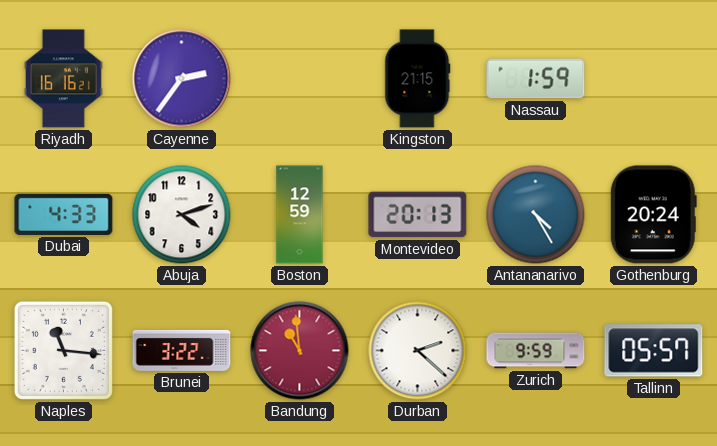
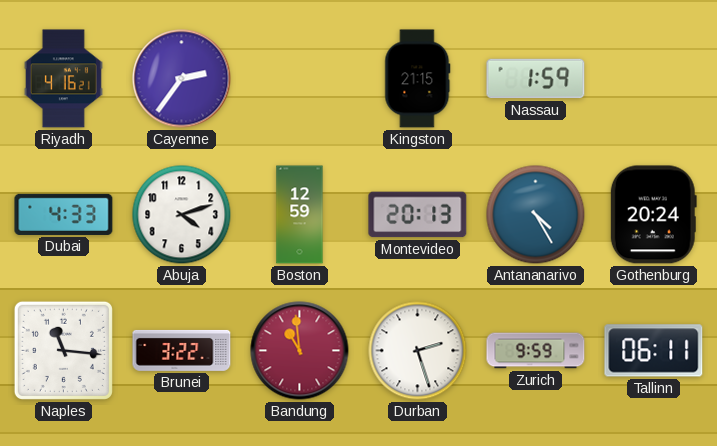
Riyadh: 16:16 -> 4:16
Durban: 2:22 -> 2:27
Tallinn: 05:57 -> 06:11
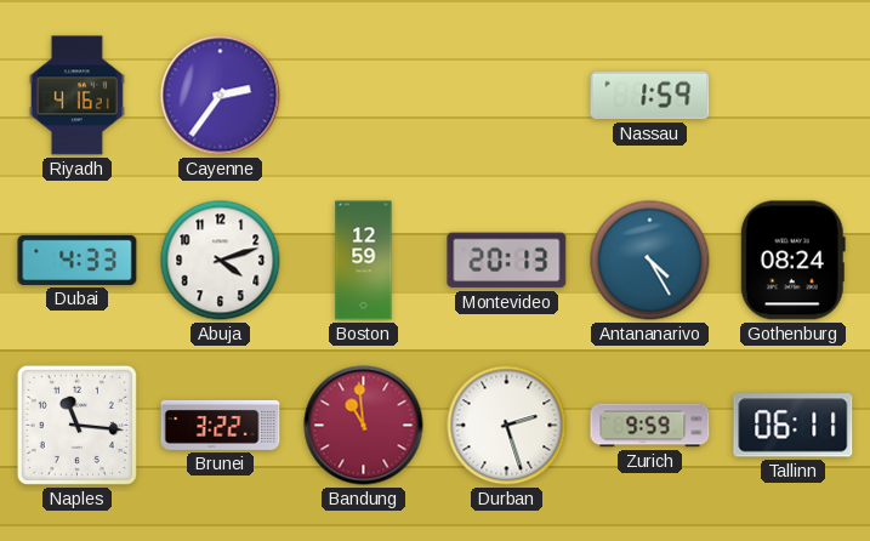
Kingston: 21:15 -> none
Gothenburg: 20:24 -> 08:24
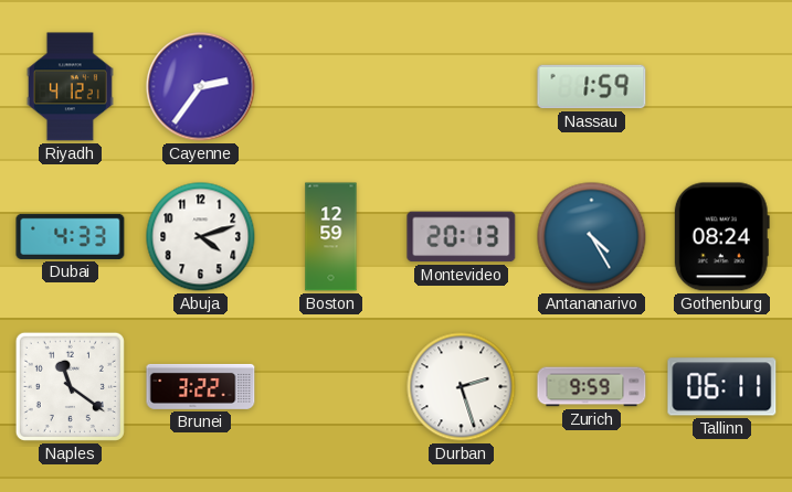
Riyadh: 4:16 -> 4:12
Naples: 11:16 -> 11:21
Bandung: 10:59 -> none
